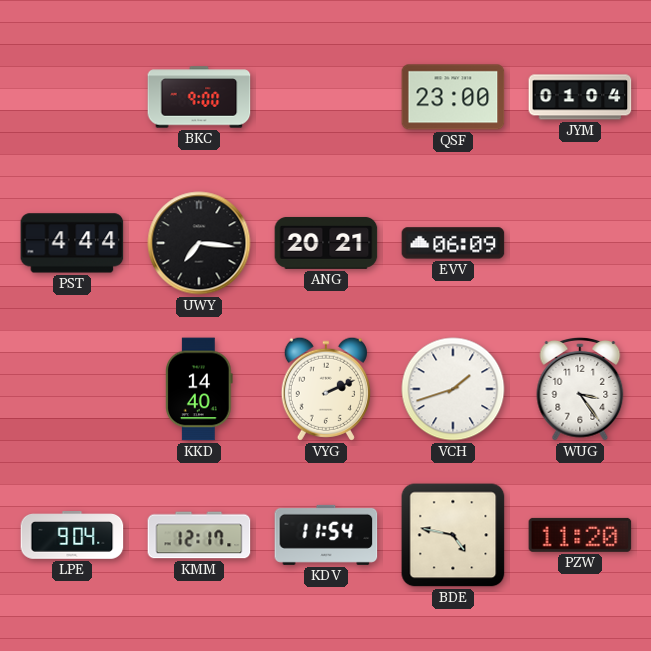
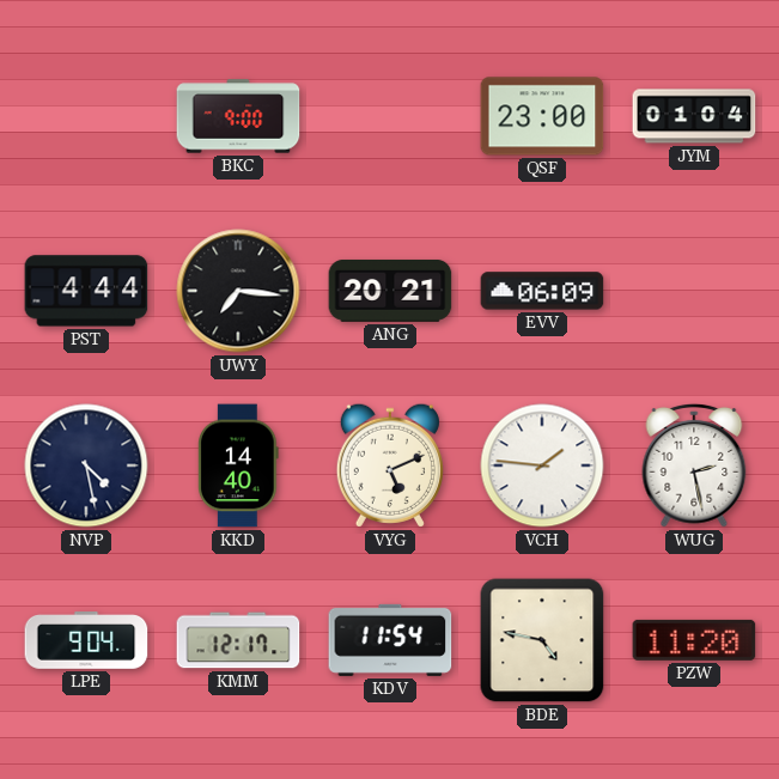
NVP: none -> 4:28
VYG: 2:11 -> 5:11
VCH: 1:42 -> 1:46
WUG: 3:24 -> 2:28
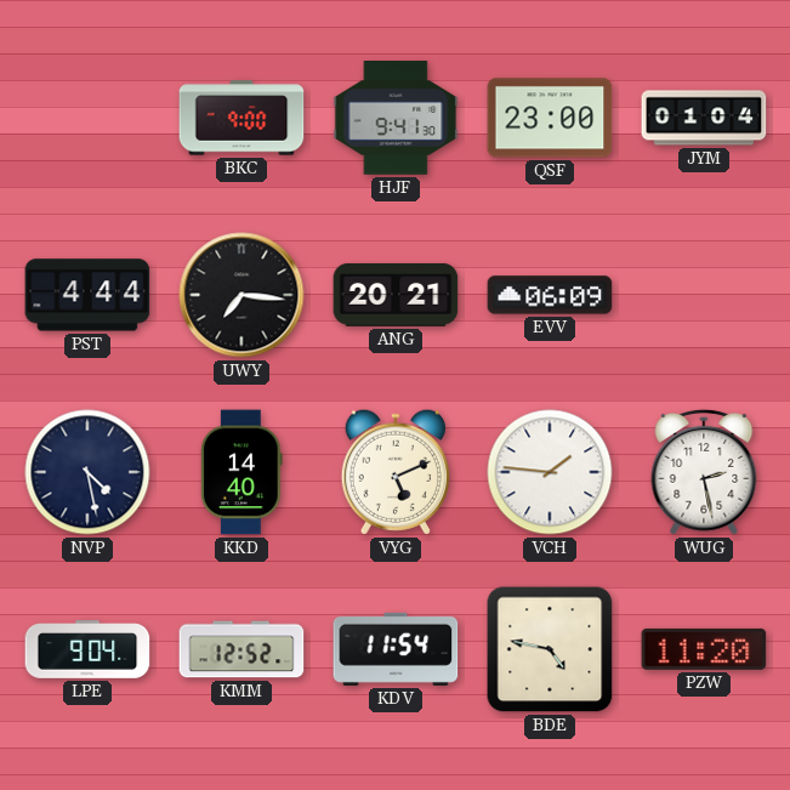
HJF: none -> 9:41
KMM: 12:17 -> 12:52
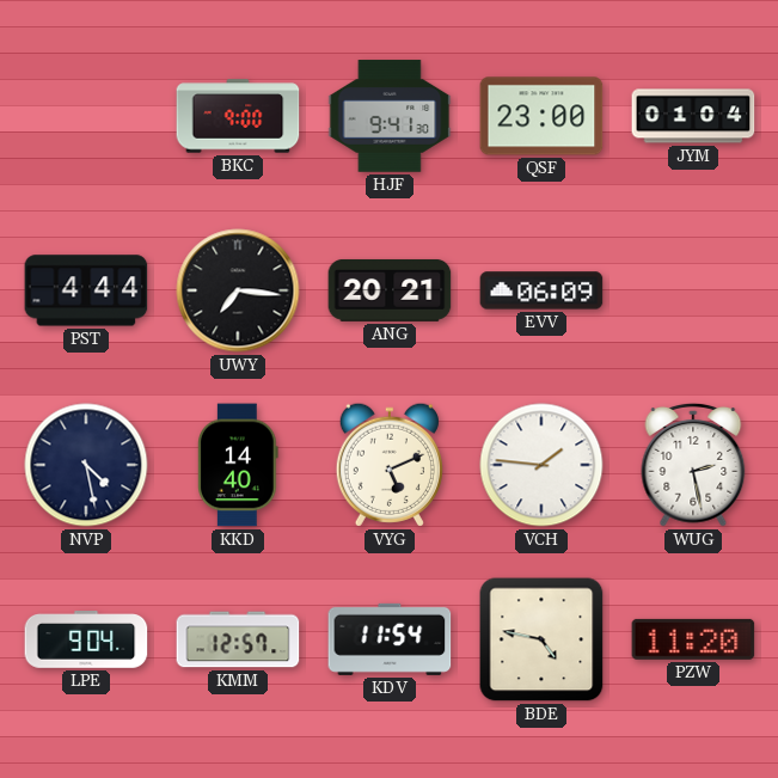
KMM: 12:52 -> 12:57
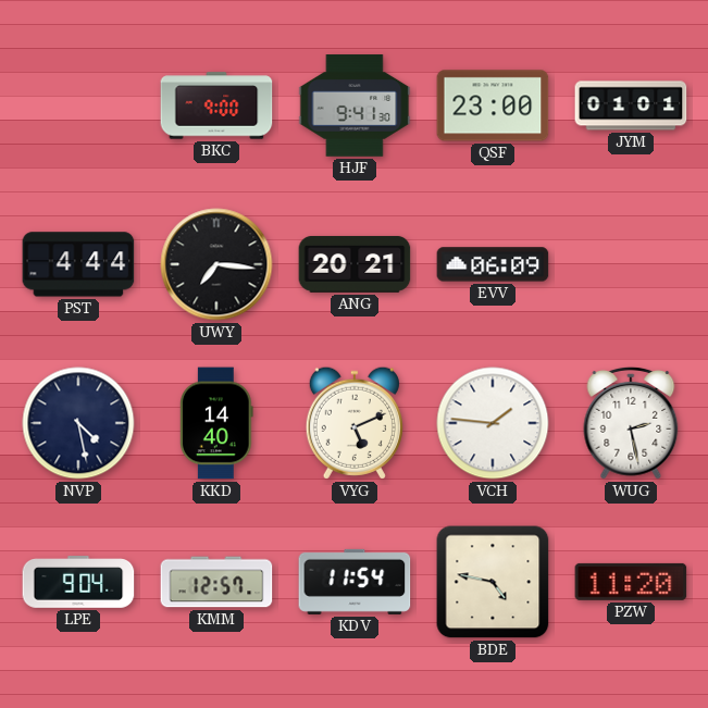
JYM: 01:04 -> 01:01
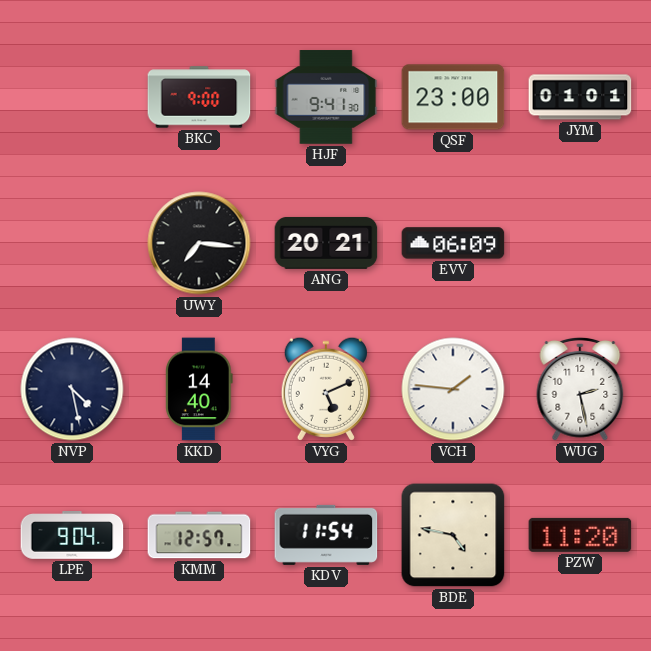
PST: 4:44 -> none
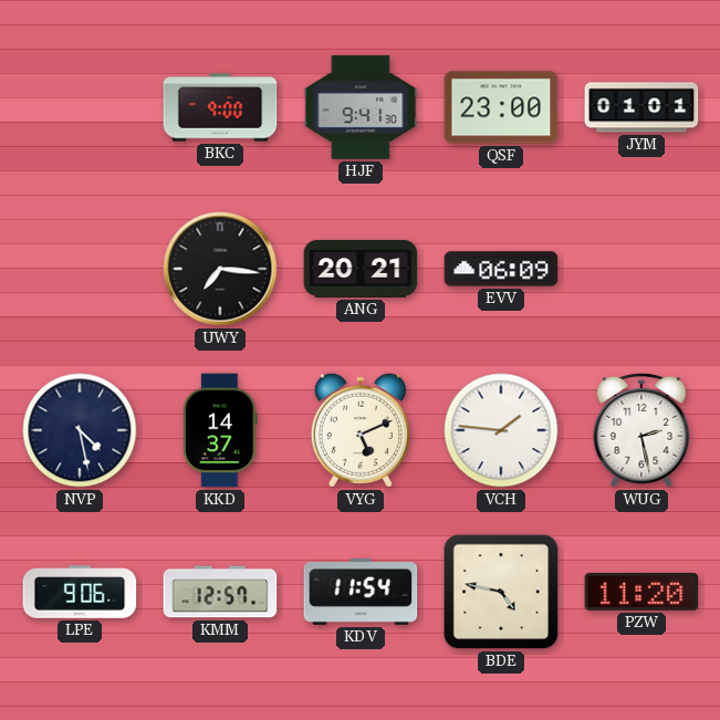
KKD: 14:40 -> 14:37
LPE: 9:04 -> 9:06
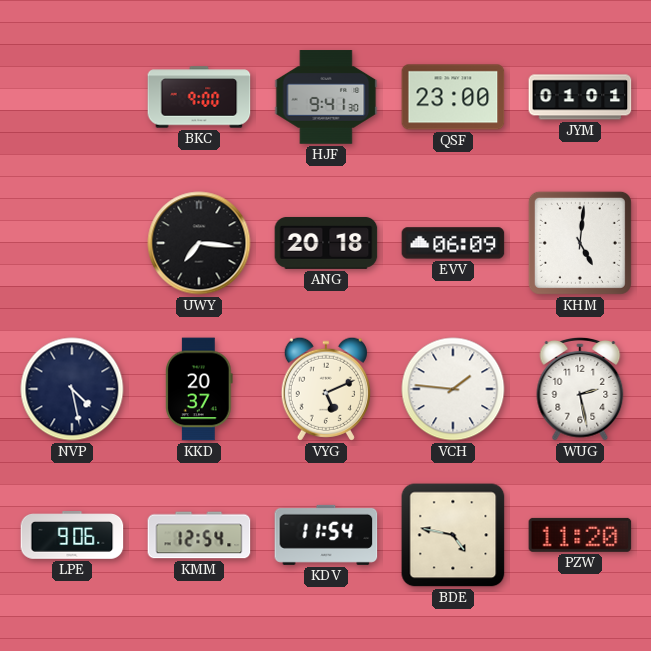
ANG: 20:21 -> 20:18
KHM: none -> 5:01
KKD: 14:37 -> 20:37
KMM: 12:57 -> 12:54
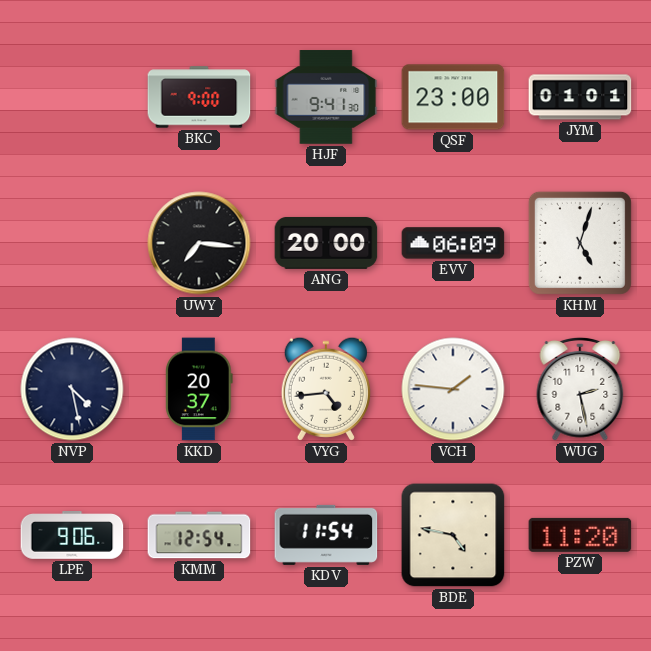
ANG: 20:18 -> 20:00
KHM: 5:01 -> 5:03
VYG: 5:11 -> 4:44
